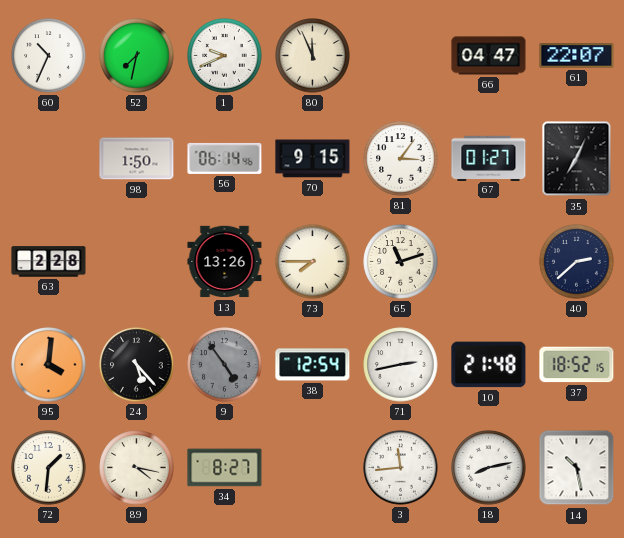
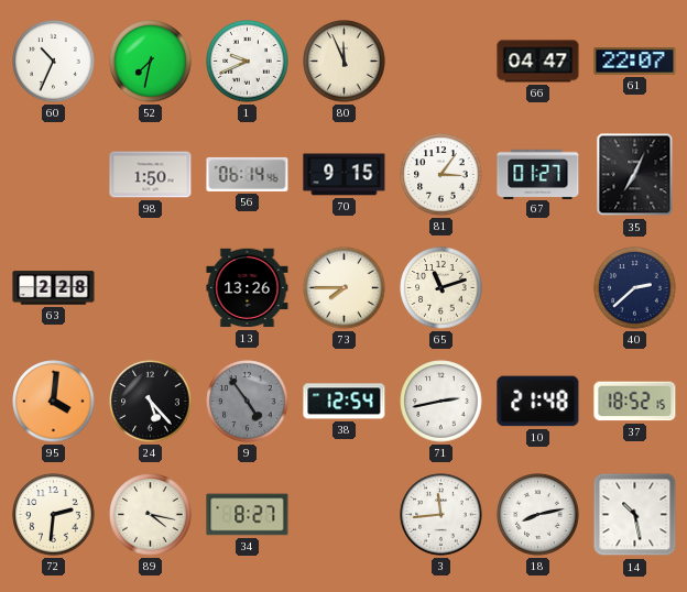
72: 1:31 -> 2:31
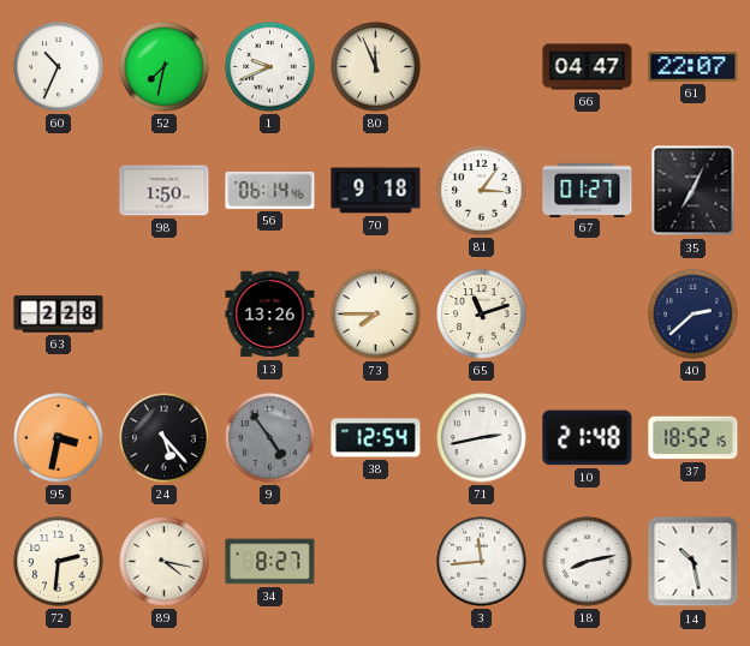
70: 9:15 -> 9:18
95: 4:01 -> 3:32
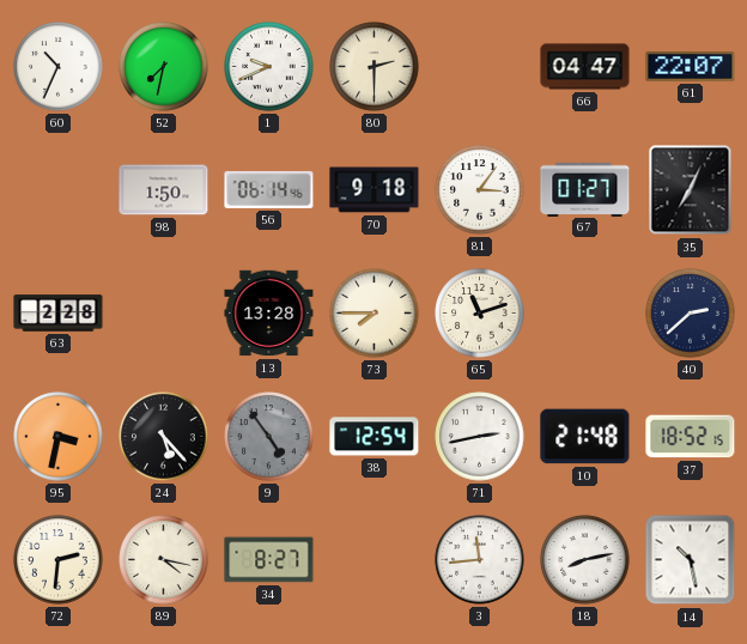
80: 11:56 -> 2:30
13: 13:26 -> 13:28
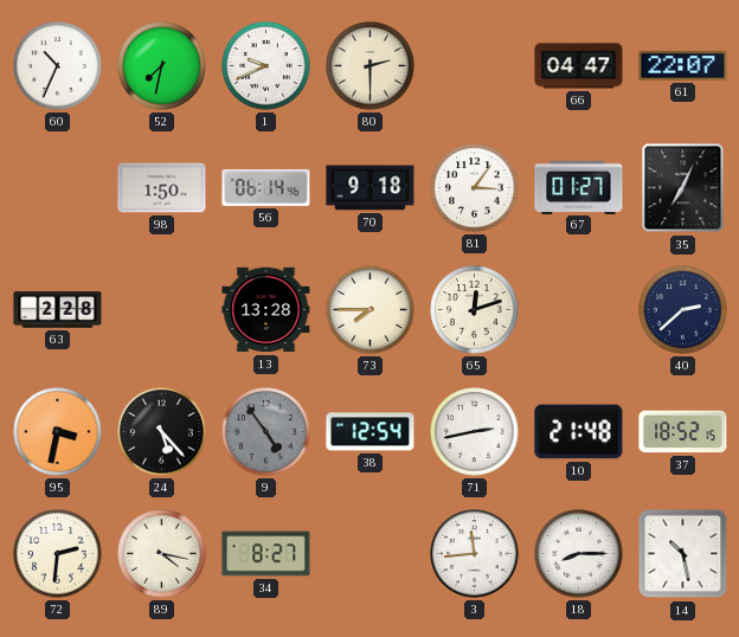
65: 11:12 -> 12:12
18: 8:13 -> 8:15
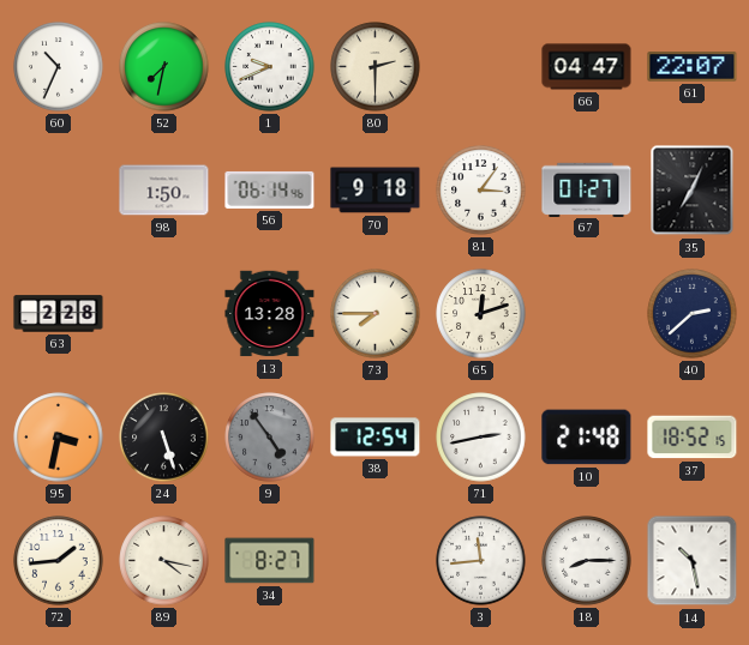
24: 5:23 -> 5:27
72: 2:31 -> 1:44
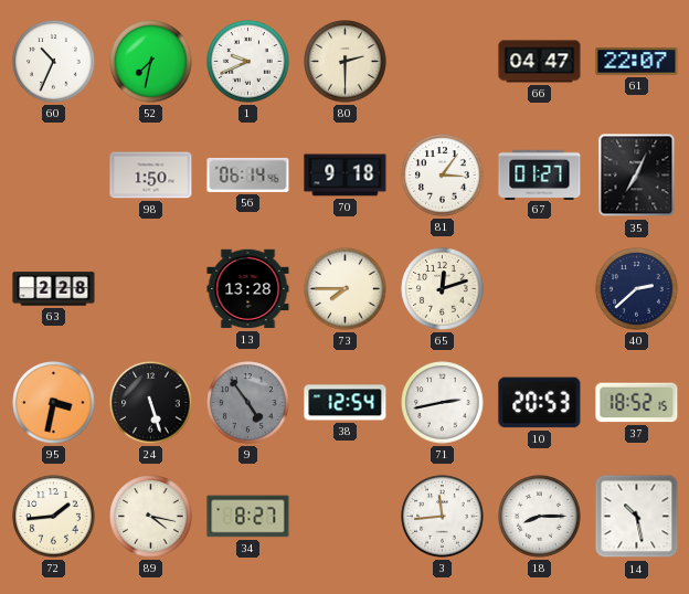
10: 21:48 -> 20:53
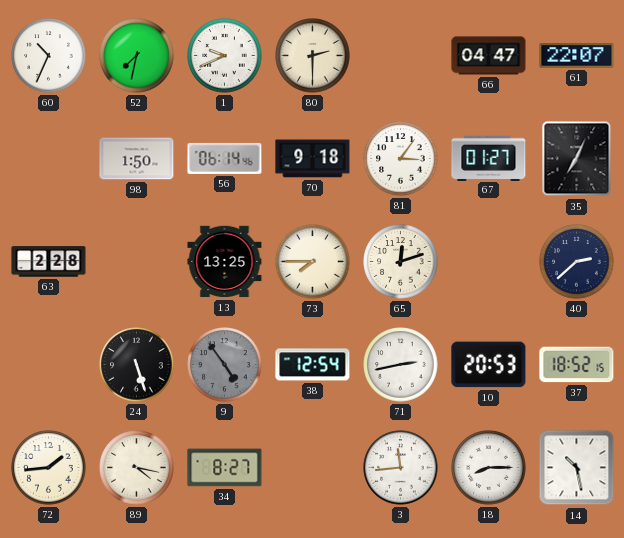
13: 13:28 -> 13:25
95: 3:32 -> none
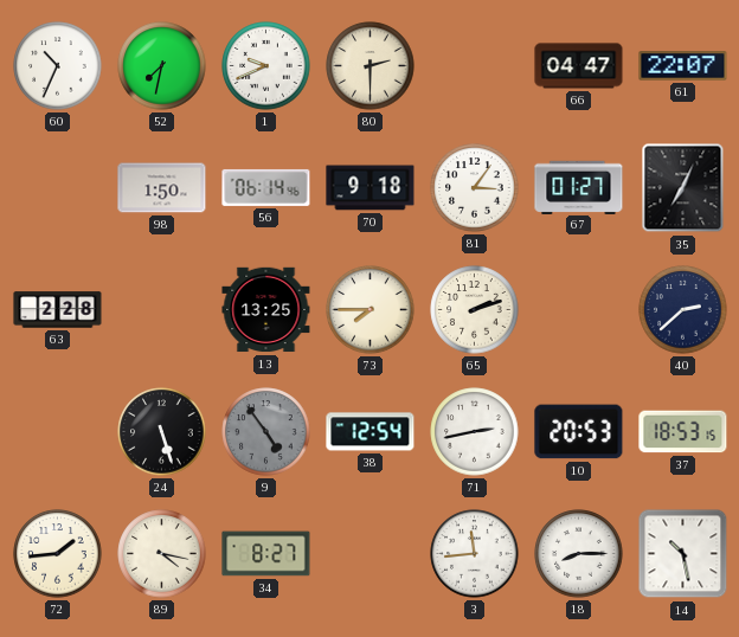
65: 12:12 -> 2:12
37: 18:52 -> 18:53
